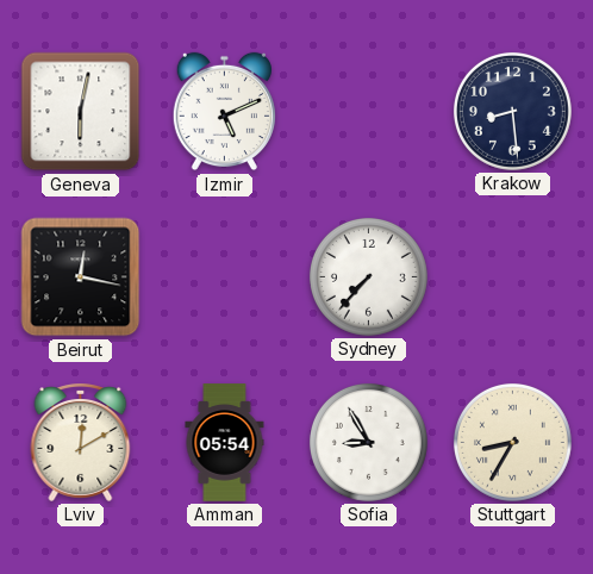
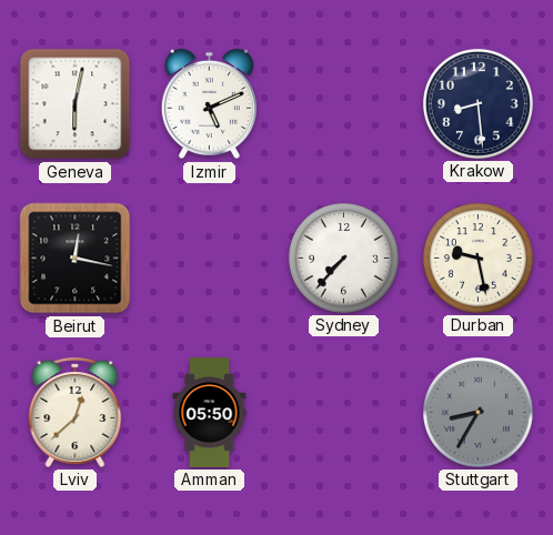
Durban: none -> 9:28
Lviv: 12:10 -> 12:38
Amman: 05:54 -> 05:50
Sofia: 8:55 -> none
Stuttgart dial: cream -> grey
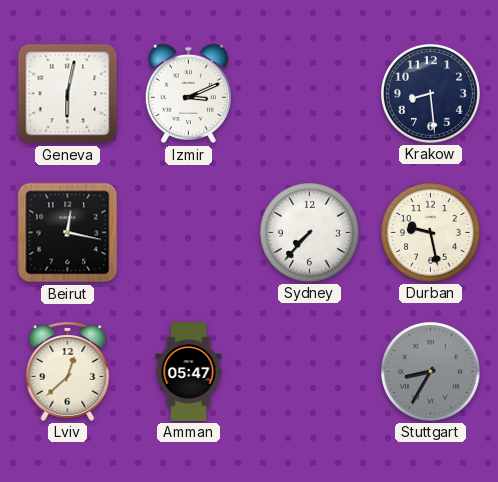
Izmir: 5:11 -> 3:11
Amman: 05:50 -> 05:47
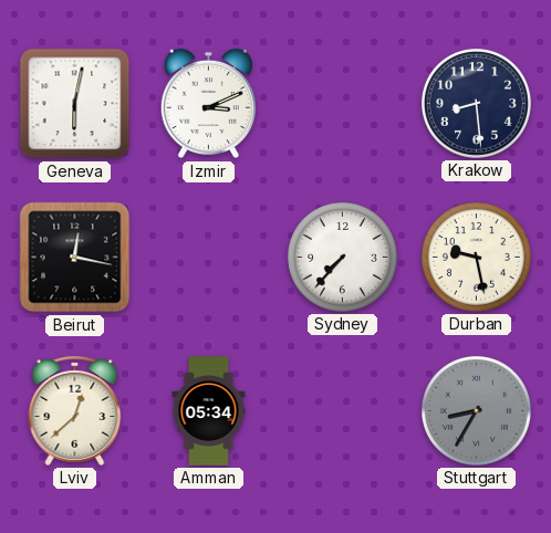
Amman: 05:47 -> 05:34
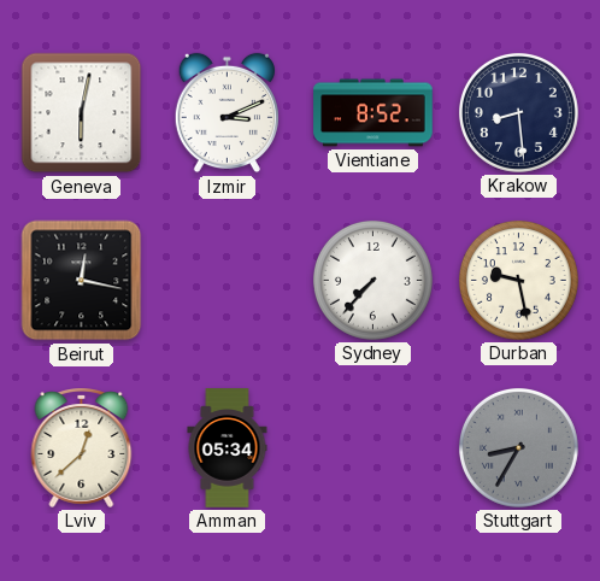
Vientiane: none -> 8:52
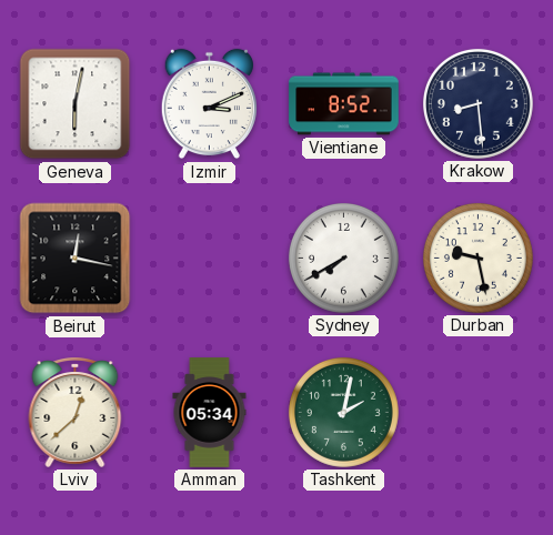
Sydney: 7:37 -> 7:40
Tashkent: none -> 2:02
Stuttgart: 8:35 -> none
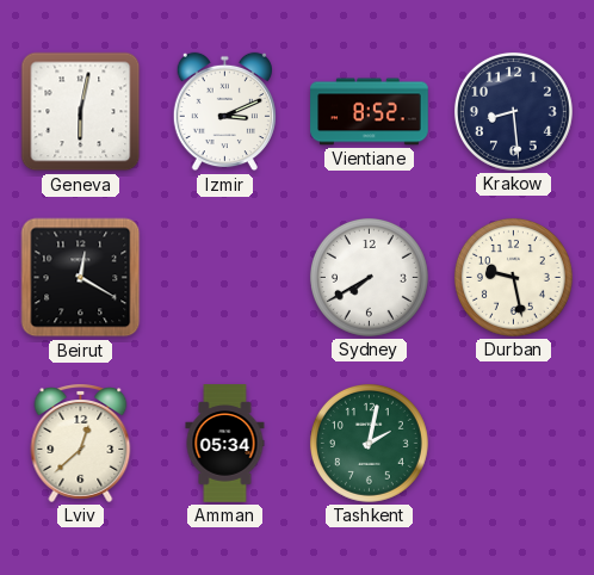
Beirut: 12:17 -> 12:20
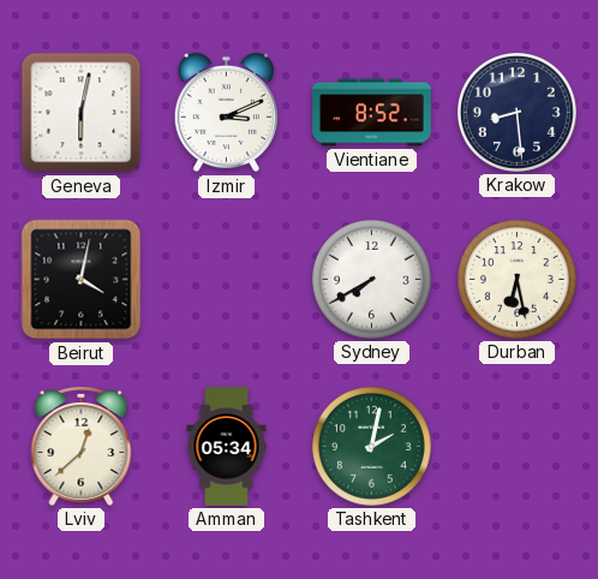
Beirut: 12:20 -> 4:02
Durban: 9:28 -> 6:28
